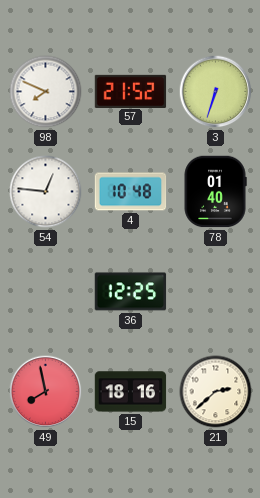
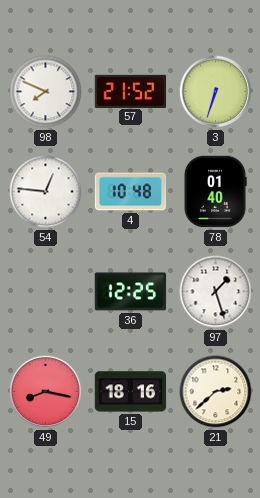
97: none -> 1:27
49: 7:58 -> 8:17
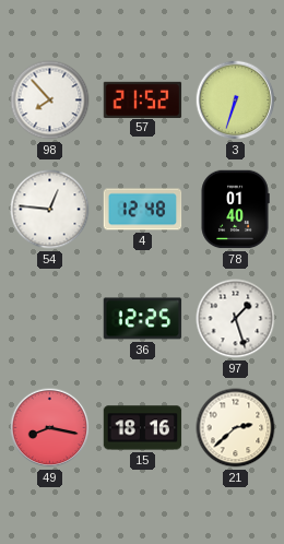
98: 7:49 -> 7:53
4: 10:48 -> 12:48
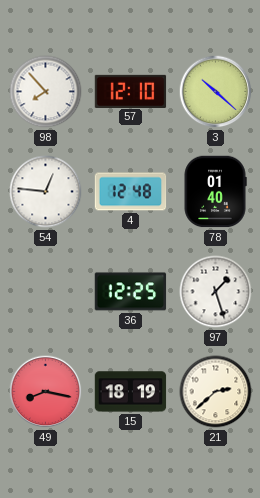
57: 21:52 -> 12:10
3: 6:33 -> 10:22
15: 18:16 -> 18:19
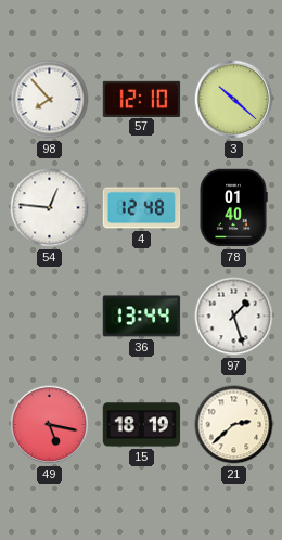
36: 12:25 -> 13:44
49: 8:17 -> 5:17
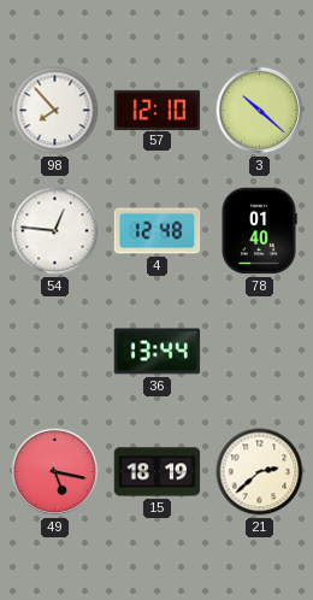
97: 1:27 -> none
